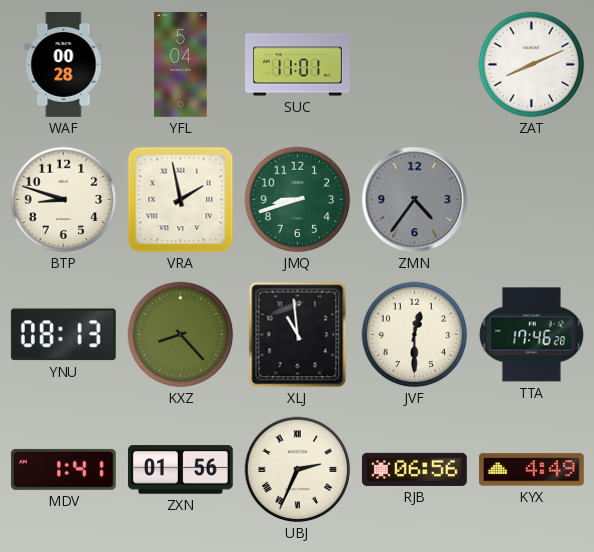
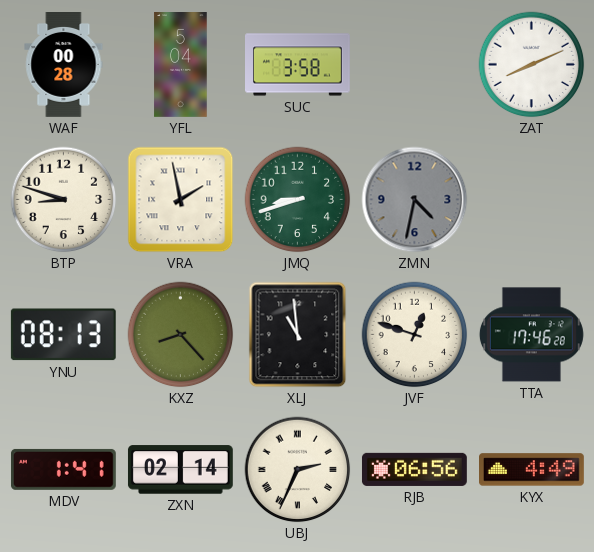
SUC: 11:01 -> 3:58
ZMN: 4:36 -> 4:32
JVF: 12:30 -> 12:48
ZXN: 01:56 -> 02:14
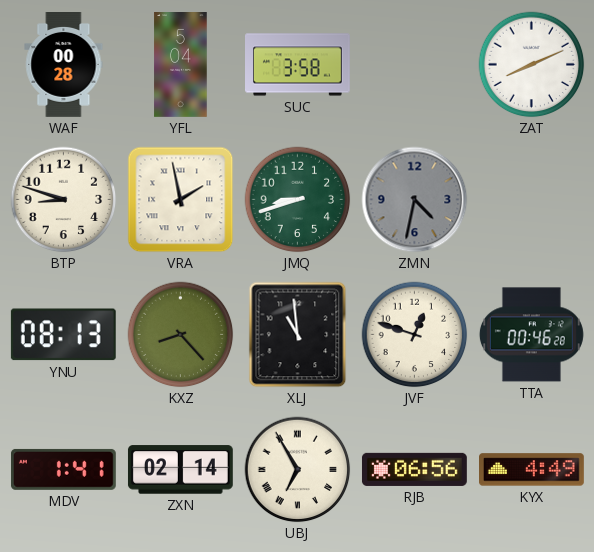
TTA: 17:46 -> 00:46
UBJ: 2:34 -> 6:55
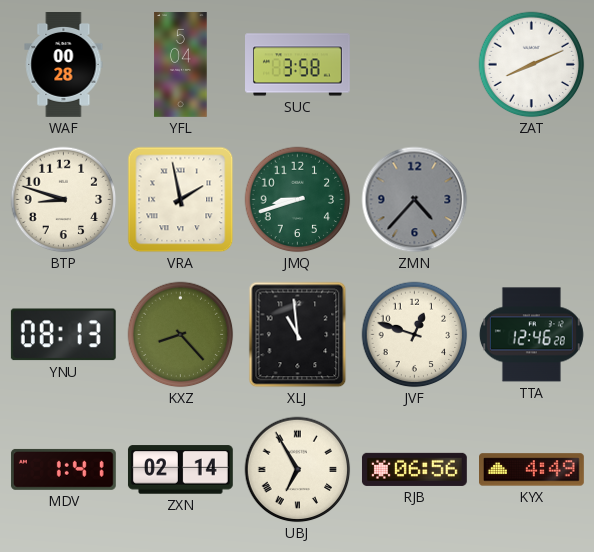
ZMN: 4:32 -> 4:37
TTA: 00:46 -> 12:46
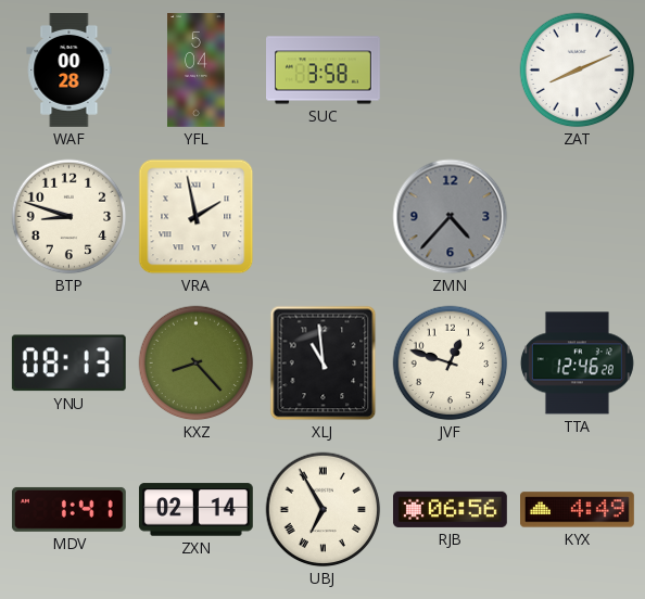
JMQ: 8:42 -> none
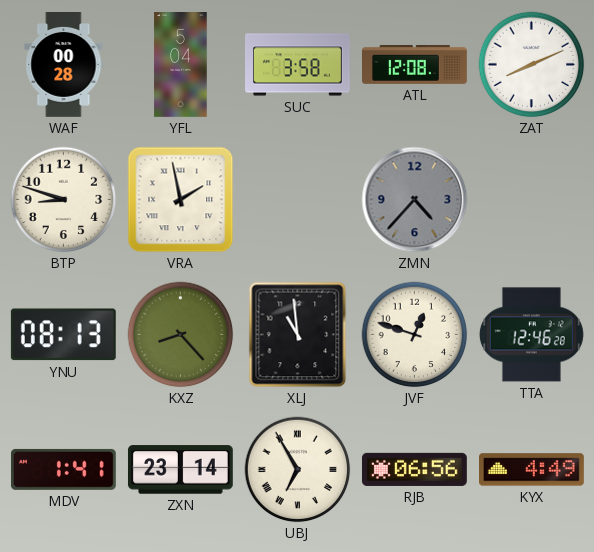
ATL: none -> 12:08
ZXN: 02:14 -> 23:14
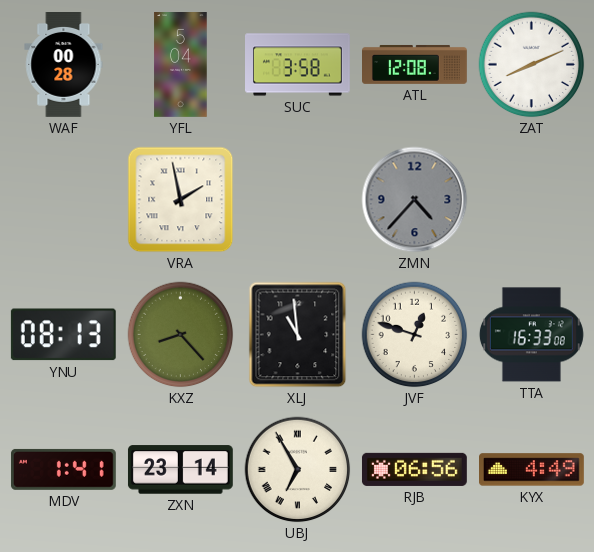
BTP: 8:48 -> none
TTA: 12:46 -> 16:33
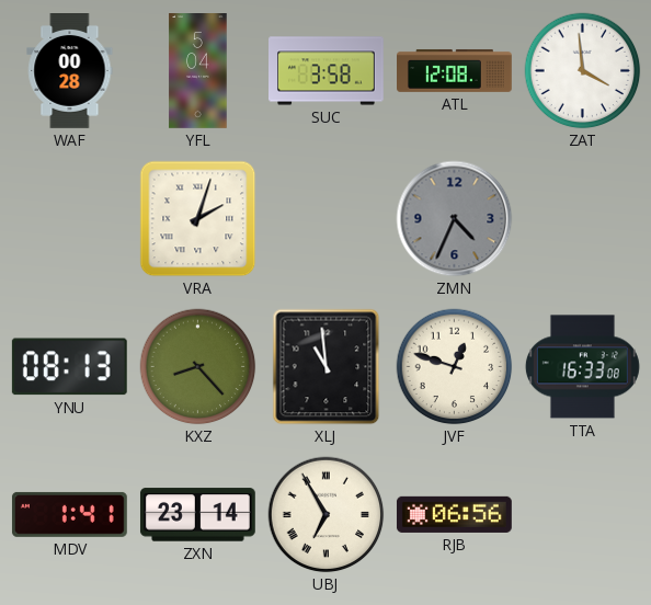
ZAT: 8:11 -> 3:59
VRA: 1:58 -> 2:03
ZMN: 4:37 -> 4:34
KYX: 4:49 -> none
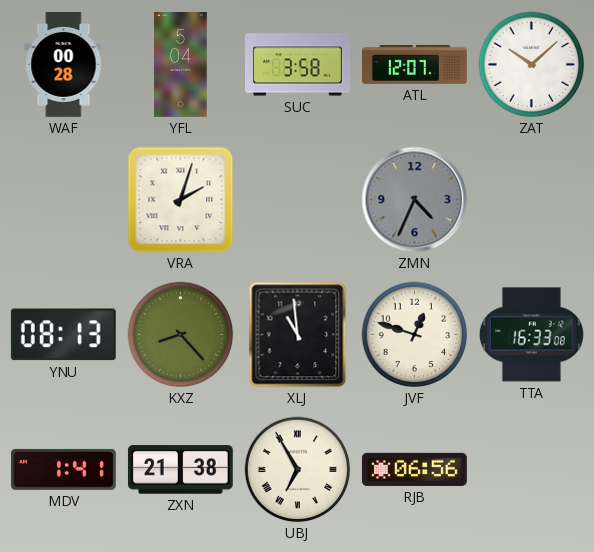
ATL: 12:08 -> 12:07
ZAT: 3:59 -> 10:08
ZXN: 23:14 -> 21:38
